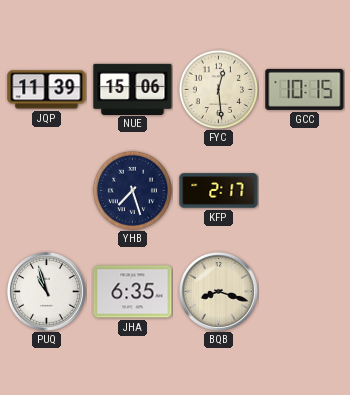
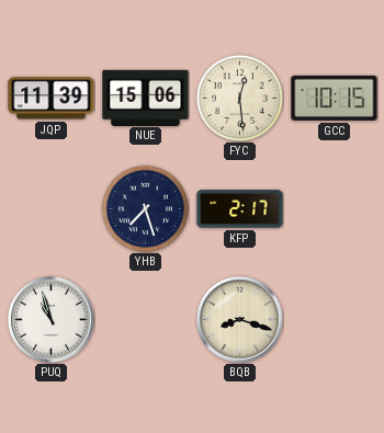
JHA: 6:35 -> none
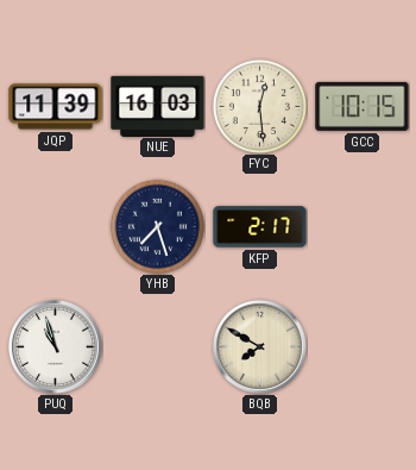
NUE: 15:06 -> 16:03
BQB: 8:18 -> 7:50
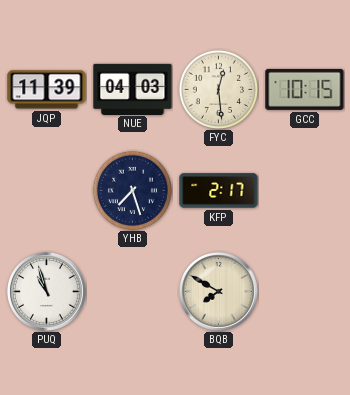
NUE: 16:03 -> 04:03
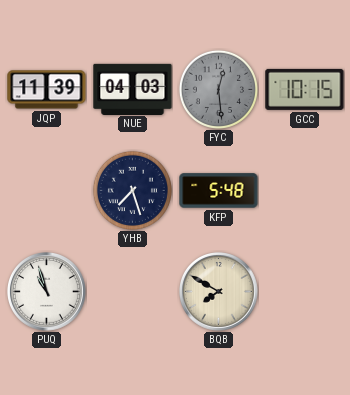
FYC dial: cream -> grey
KFP: 2:17 -> 5:48
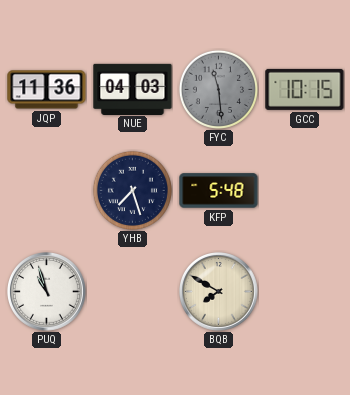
JQP: 11:39 -> 11:36
FYC: 12:29 -> 11:29
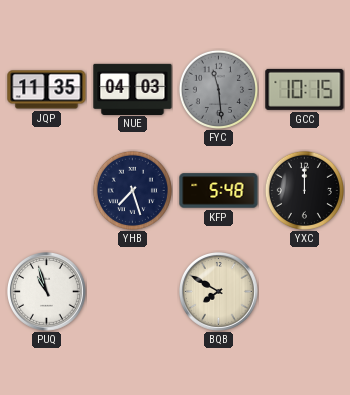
JQP: 11:36 -> 11:35
YXC: none -> 12:00
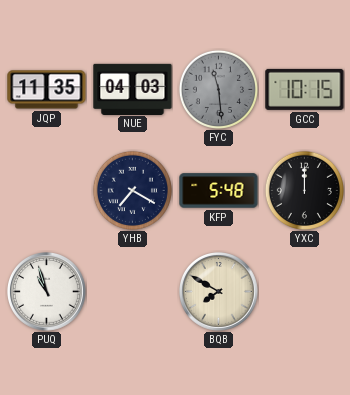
YHB: 7:27 -> 7:20
